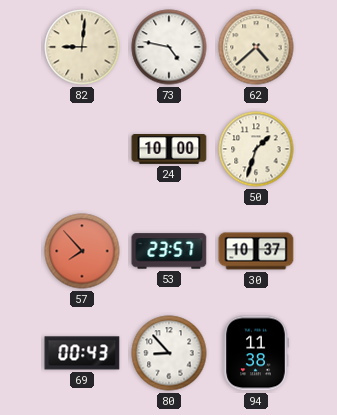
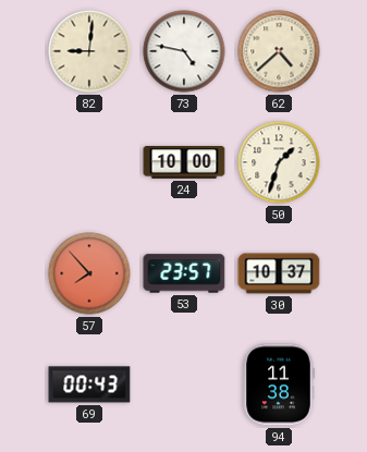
80: 8:53 -> none
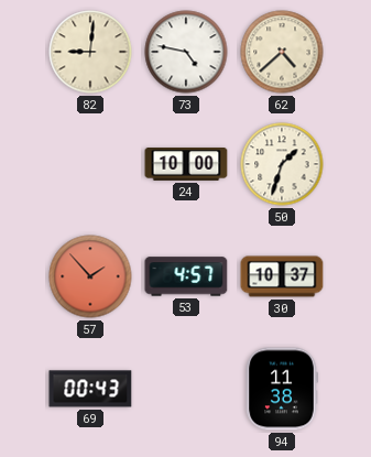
57: 7:53 -> 1:53
53: 23:57 -> 4:57
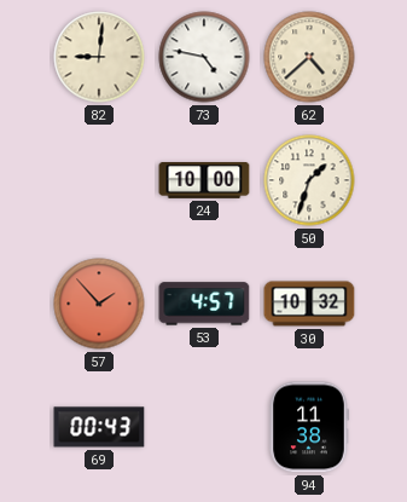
30: 10:37 -> 10:32
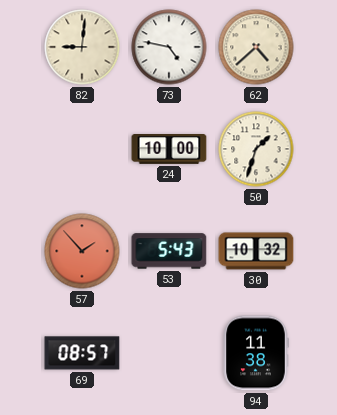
53: 4:57 -> 5:43
69: 00:43 -> 08:57
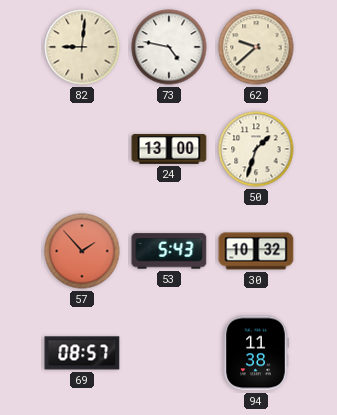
62: 4:38 -> 9:38
24: 10:00 -> 13:00
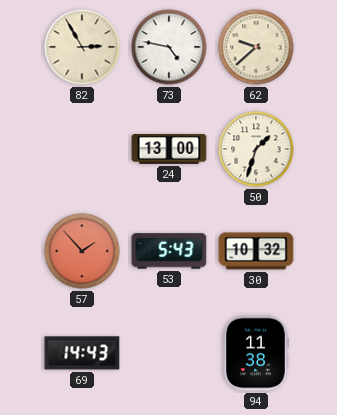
82: 9:01 -> 2:55
69: 08:57 -> 14:43
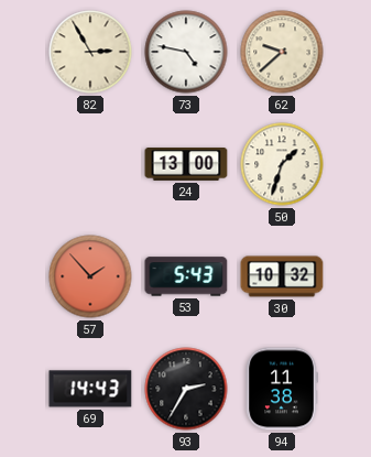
93: none -> 2:35
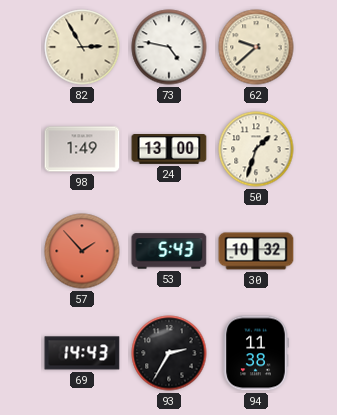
98: none -> 1:49
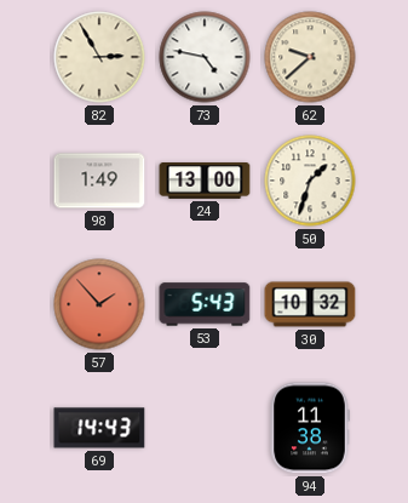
93: 2:35 -> none
